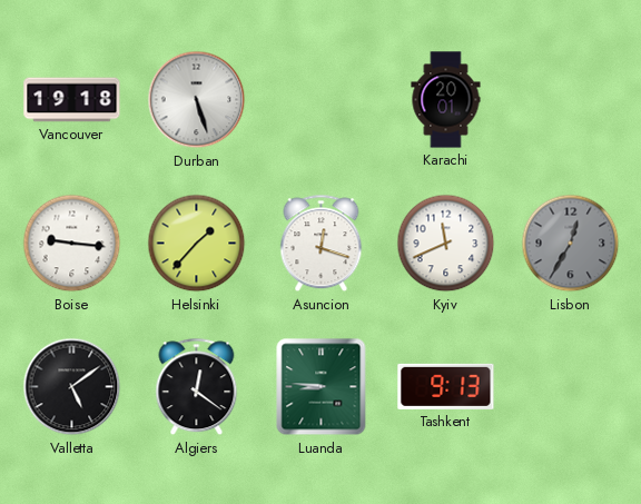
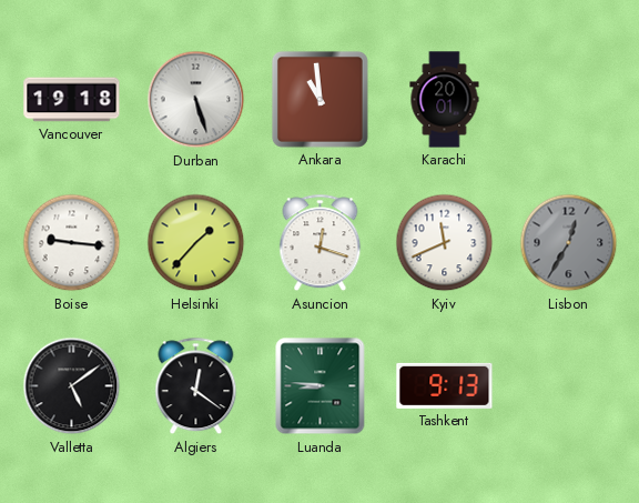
Ankara: none -> 10:59
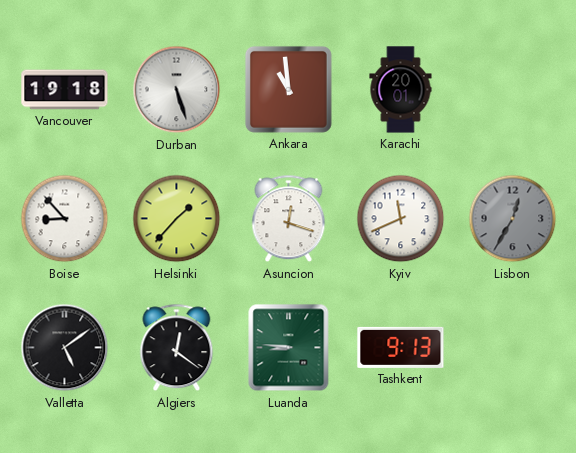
Boise: 9:16 -> 8:53
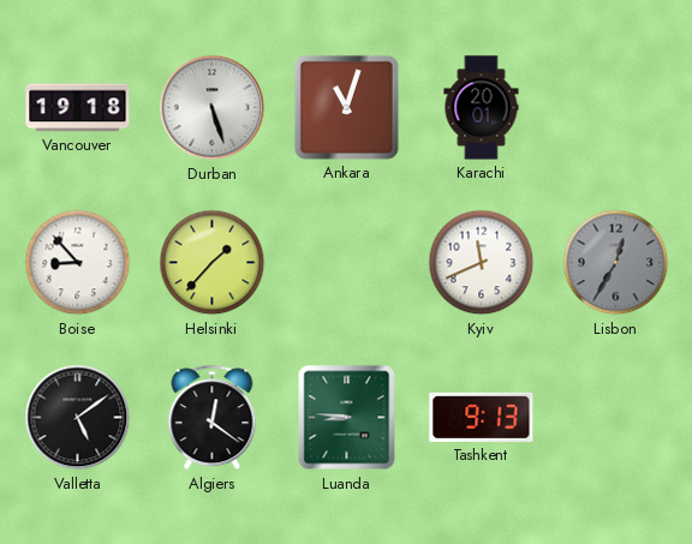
Ankara: 10:59 -> 11:03
Asuncion: 12:18 -> none
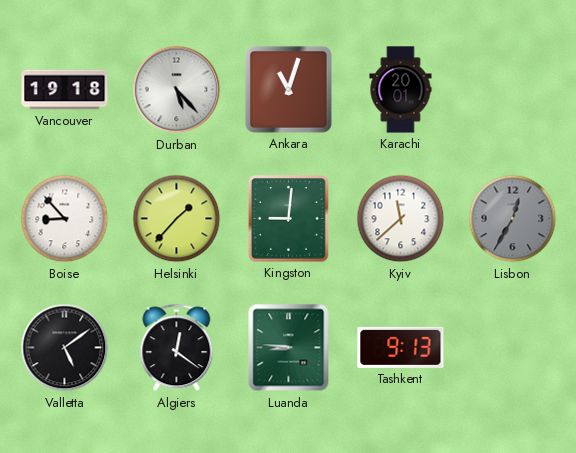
Durban: 5:27 -> 5:23
Kingston: none -> 9:01
Kyiv: 11:41 -> 11:38
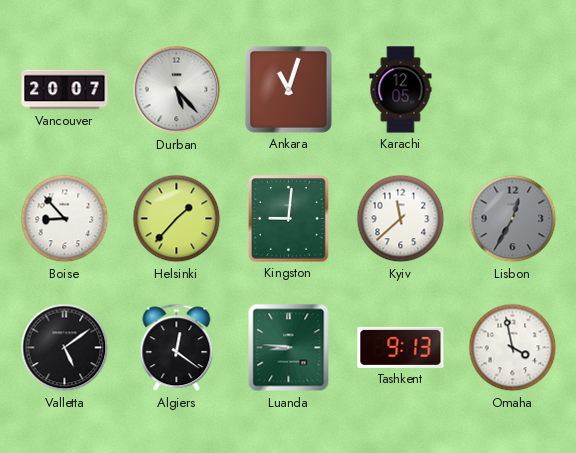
Vancouver: 19:18 -> 20:07
Karachi: 20:01 -> 12:05
Omaha: none -> 3:58
